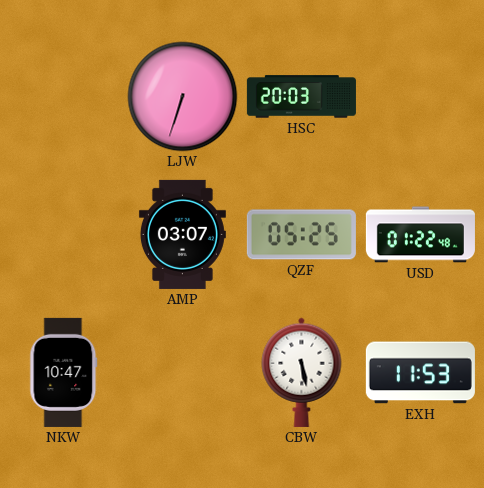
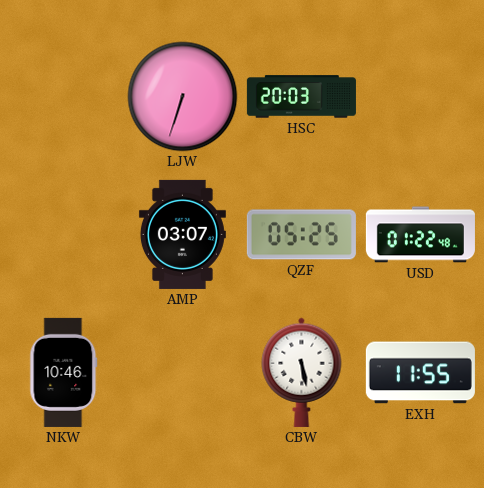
NKW: 10:47 -> 10:46
EXH: 11:53 -> 11:55
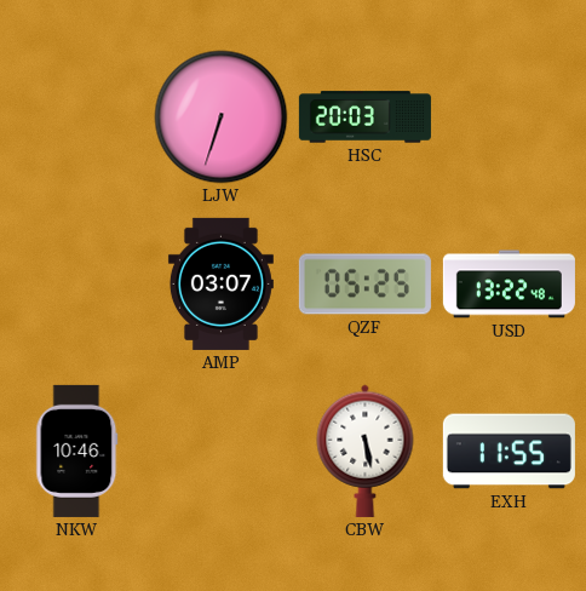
USD: 01:22 -> 13:22
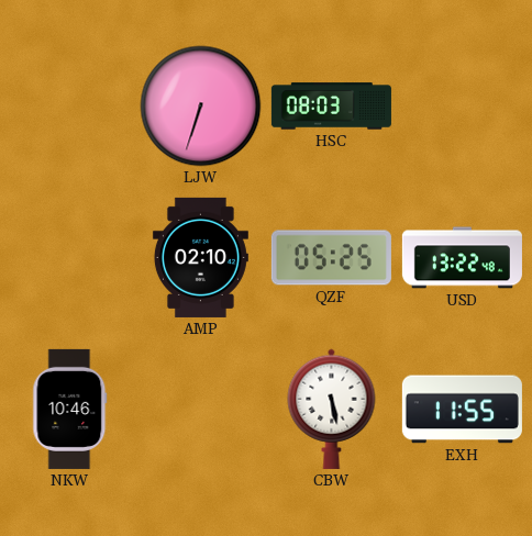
HSC: 20:03 -> 08:03
AMP: 03:07 -> 02:10
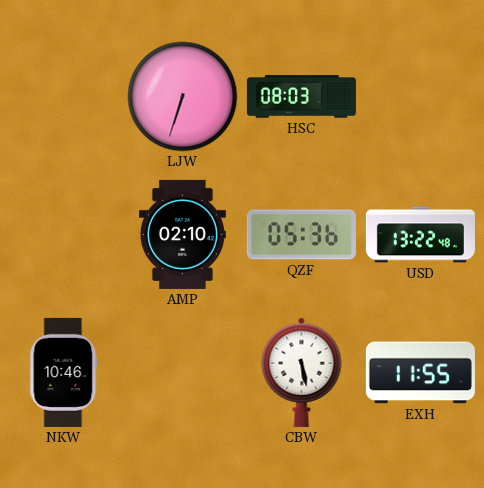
QZF: 05:25 -> 05:36
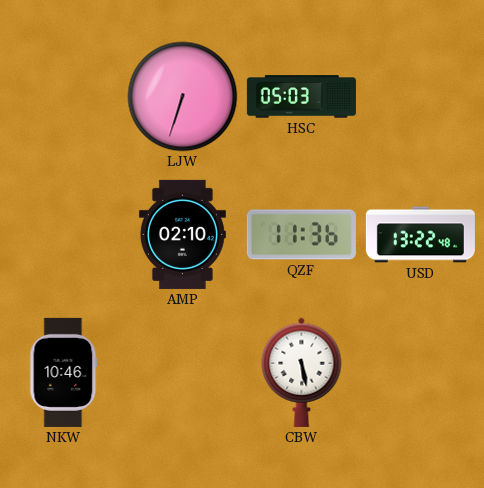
HSC: 08:03 -> 05:03
QZF: 05:36 -> 11:36
EXH: 11:55 -> none
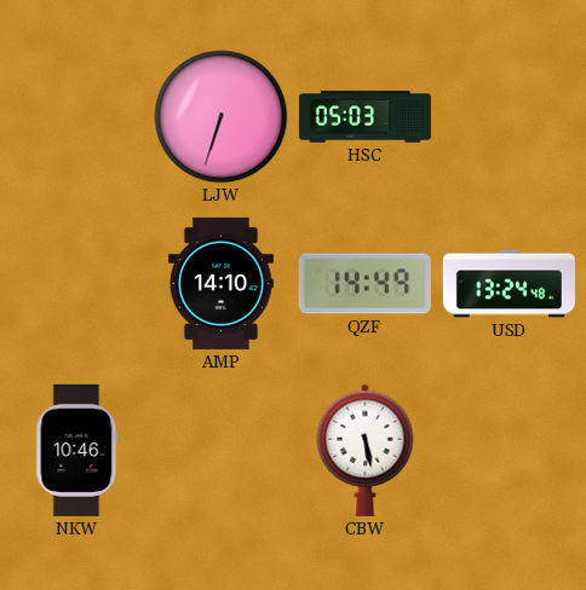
AMP: 02:10 -> 14:10
QZF: 11:36 -> 14:49
USD: 13:22 -> 13:24
